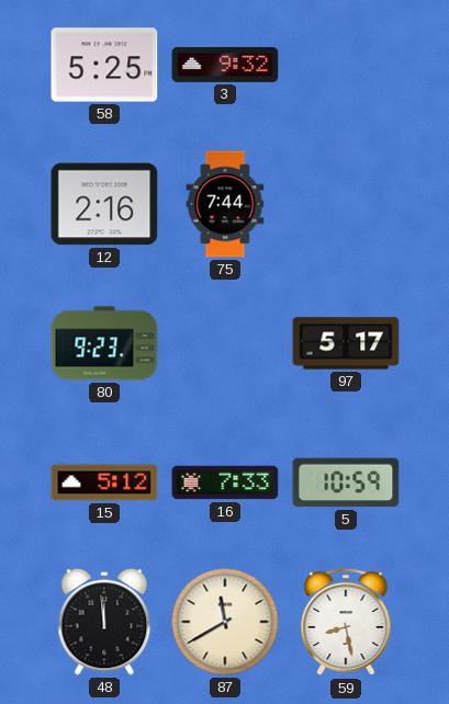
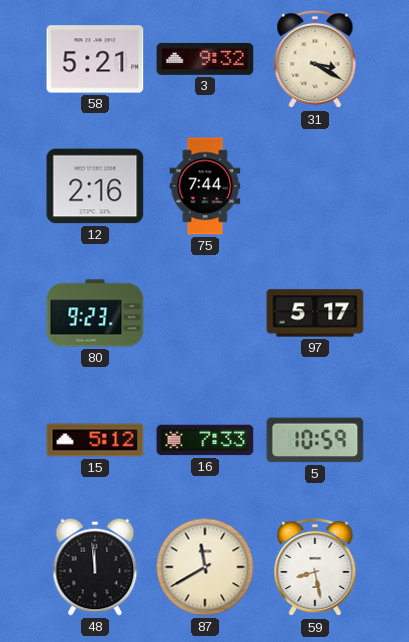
58: 5:25 -> 5:21
31: none -> 3:20
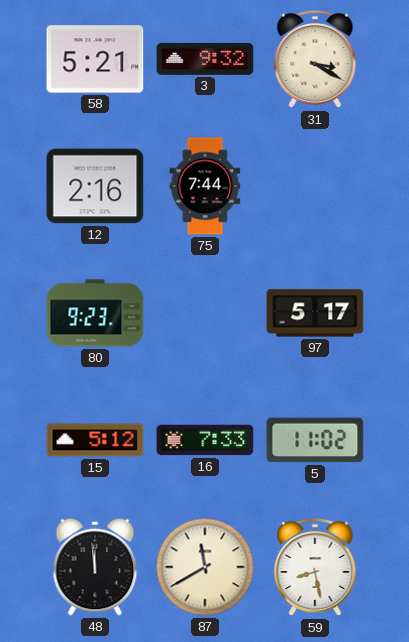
5: 10:59 -> 11:02
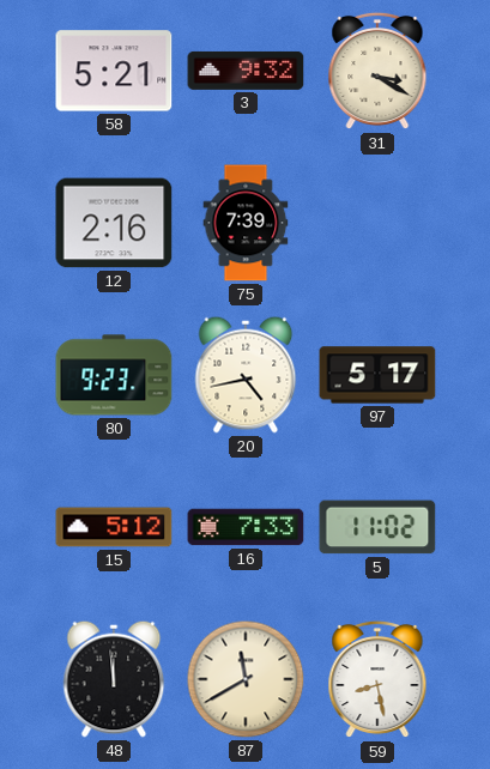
75: 7:44 -> 7:39
20: none -> 4:43
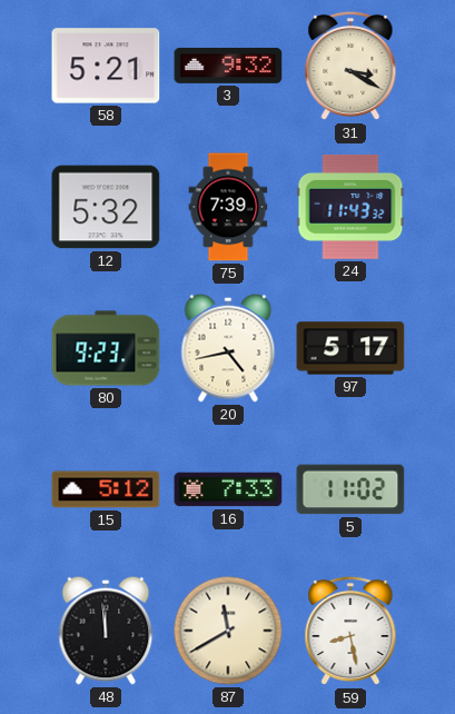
12: 2:16 -> 5:32
24: none -> 11:43
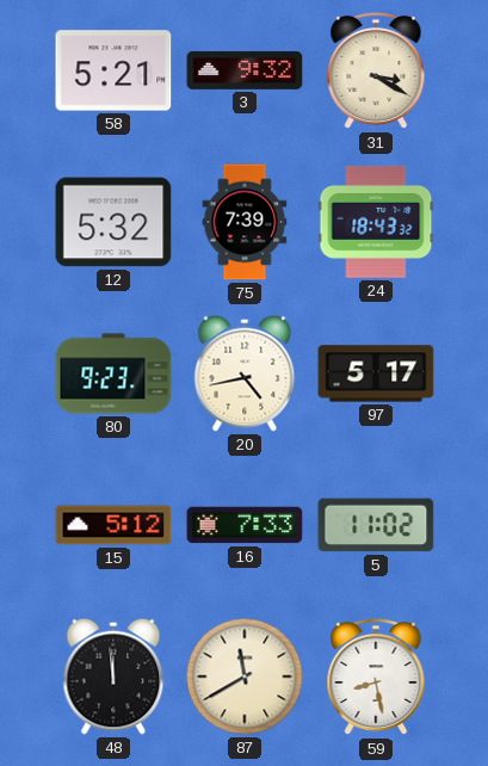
24: 11:43 -> 18:43
